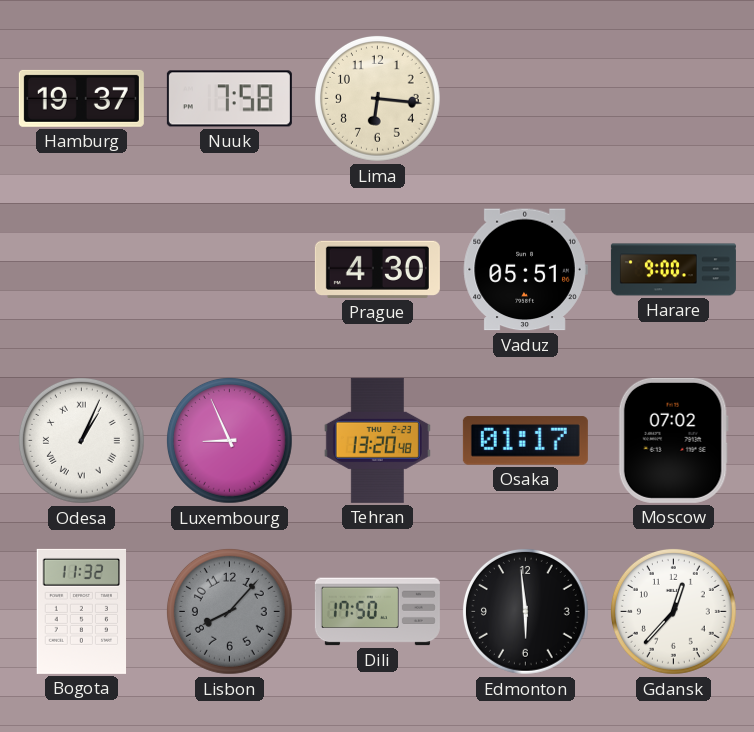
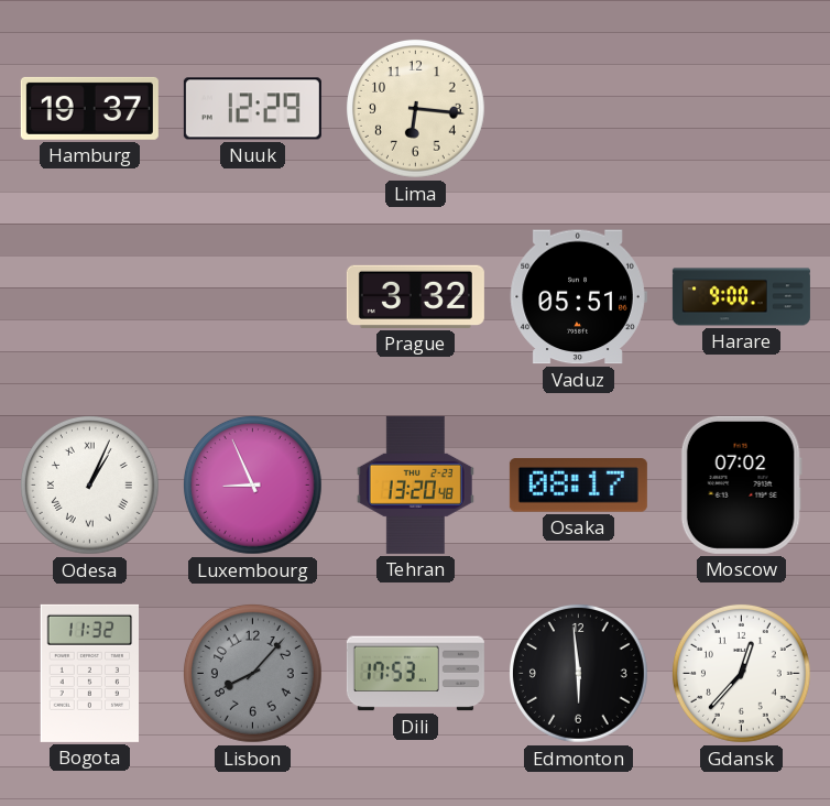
Nuuk: 7:58 -> 12:29
Prague: 4:30 -> 3:32
Osaka: 01:17 -> 08:17
Dili: 17:50 -> 17:53
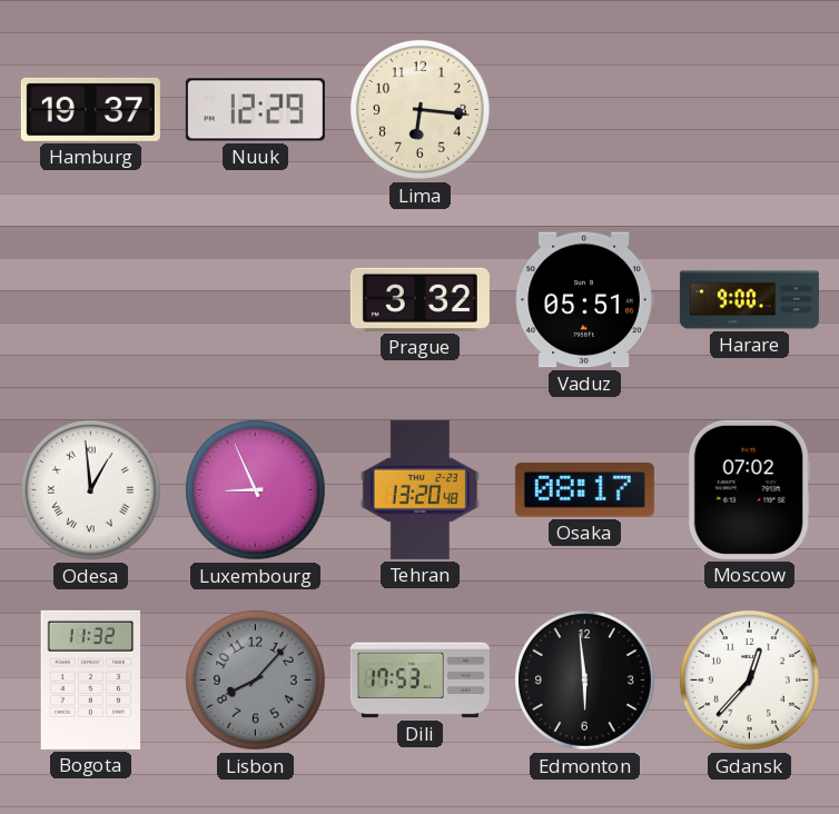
Odesa: 1:04 -> 12:59
